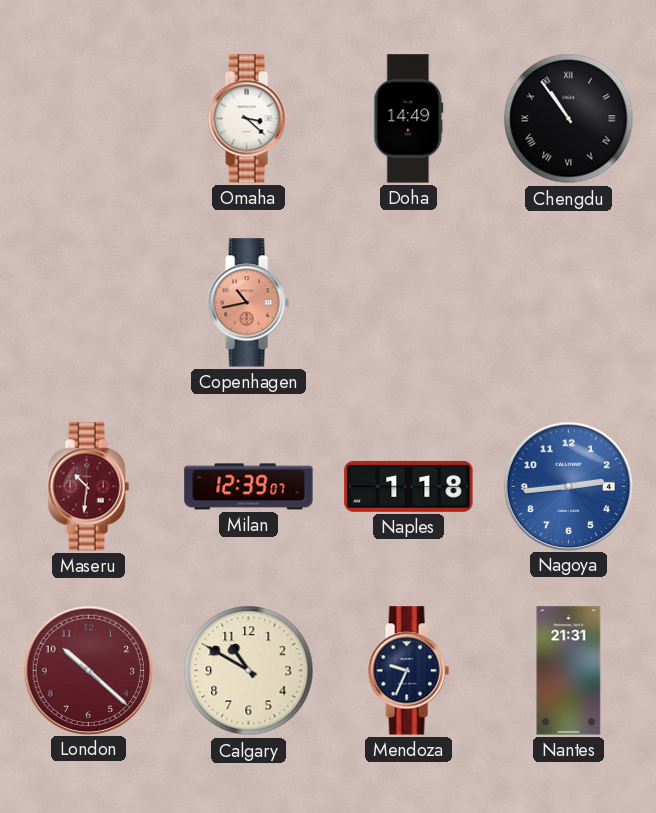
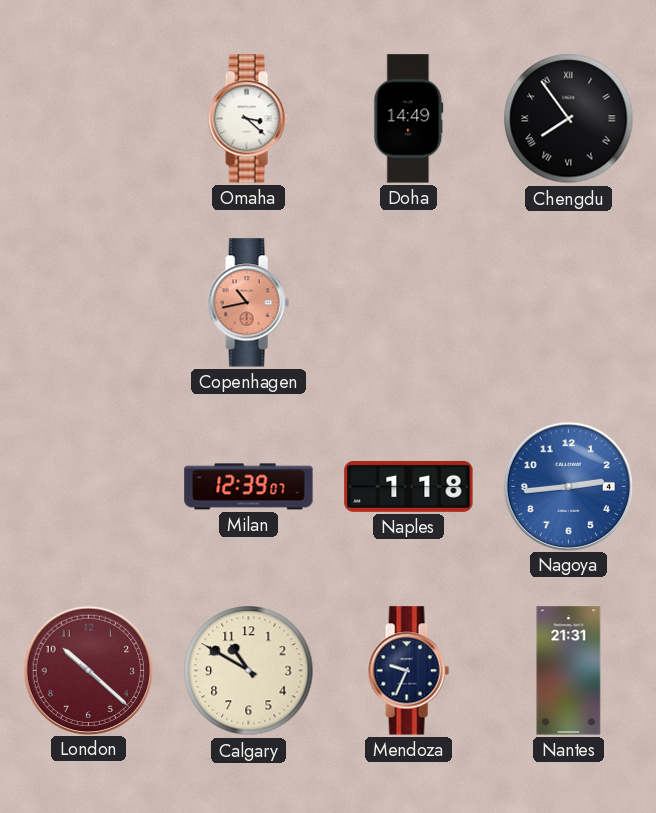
Chengdu: 10:54 -> 7:54
Maseru: 10:31 -> none
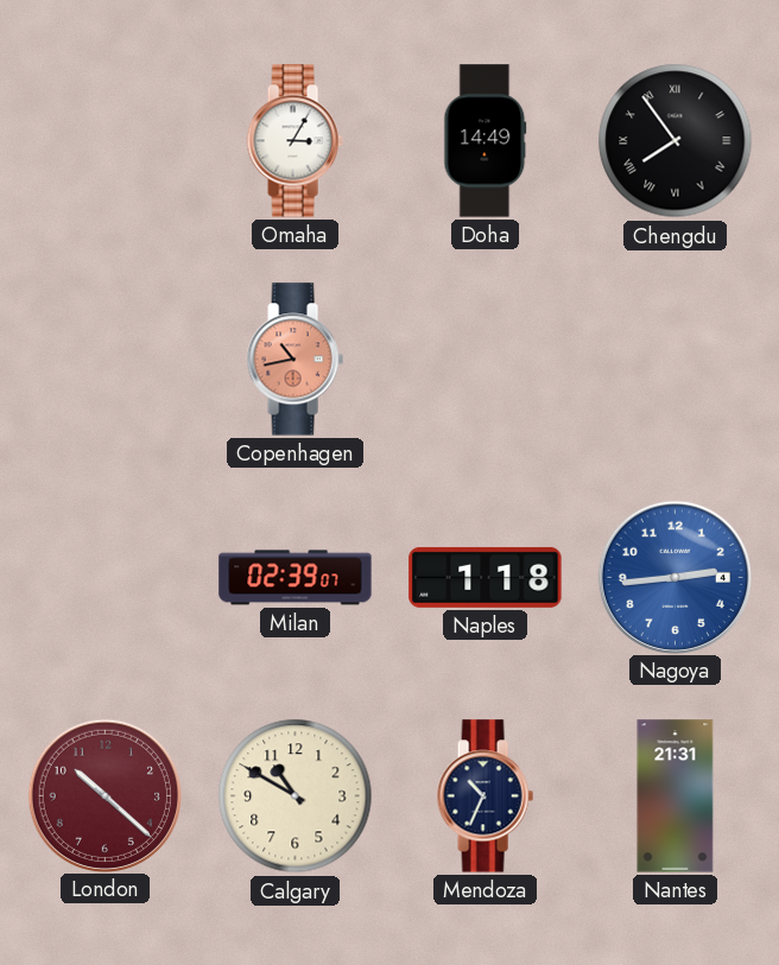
Omaha: 3:22 -> 3:05
Milan: 12:39 -> 02:39
Mendoza: 9:34 -> 10:34
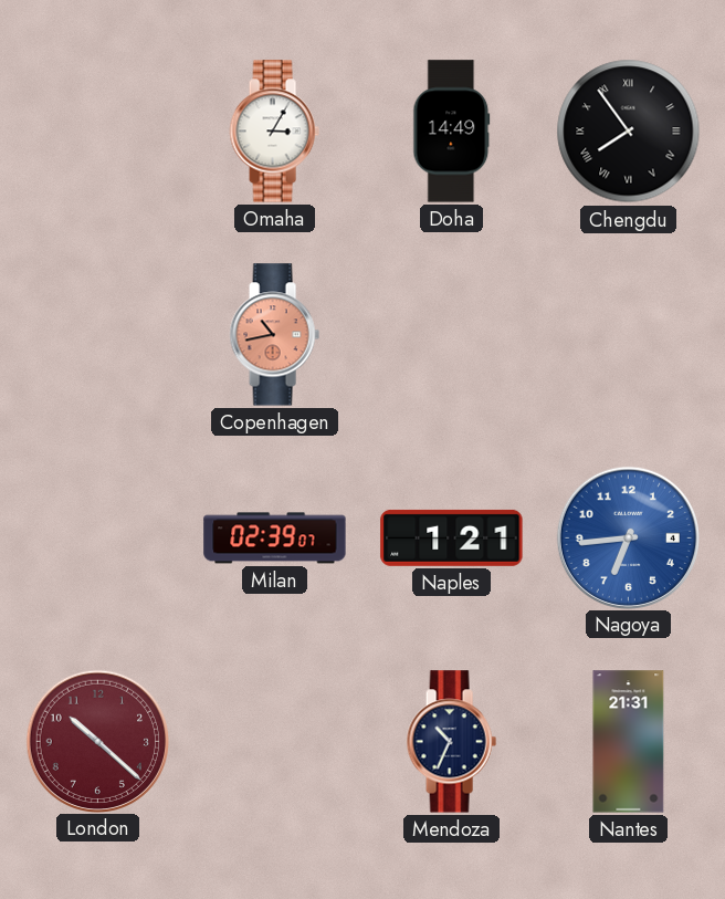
Naples: 1:18 -> 1:21
Nagoya: 2:44 -> 6:44
Calgary: 10:50 -> none
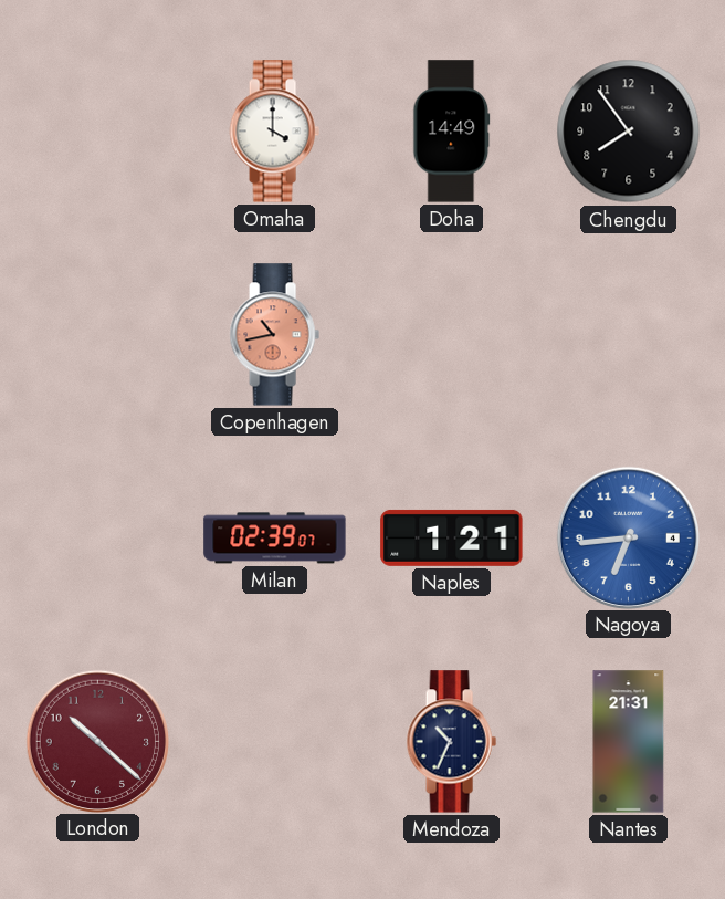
Omaha: 3:05 -> 4:00
Chengdu numerals: Roman -> Arabic
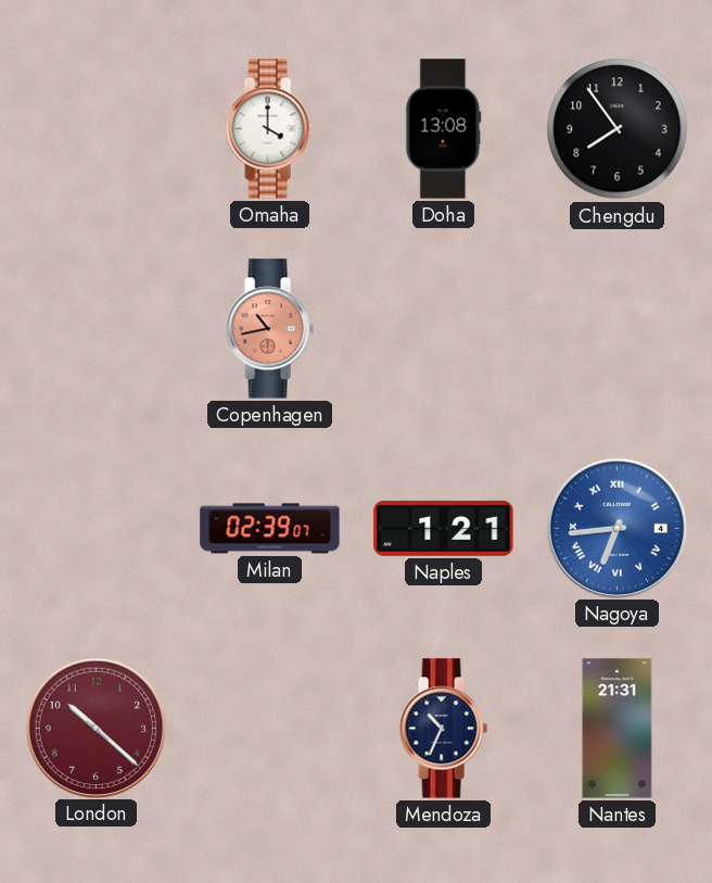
Doha: 14:49 -> 13:08
Nagoya numerals: Arabic -> Roman
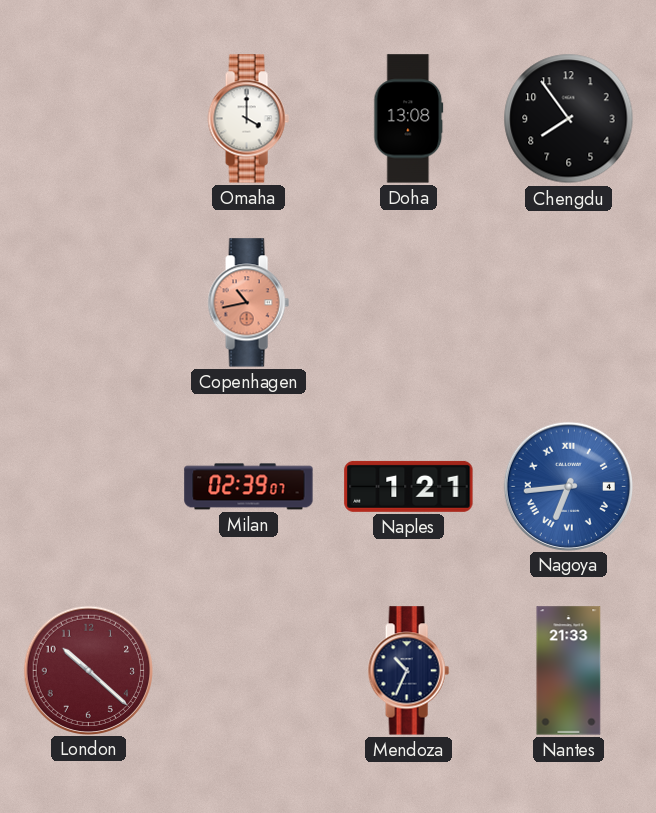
Nantes: 21:31 -> 21:33
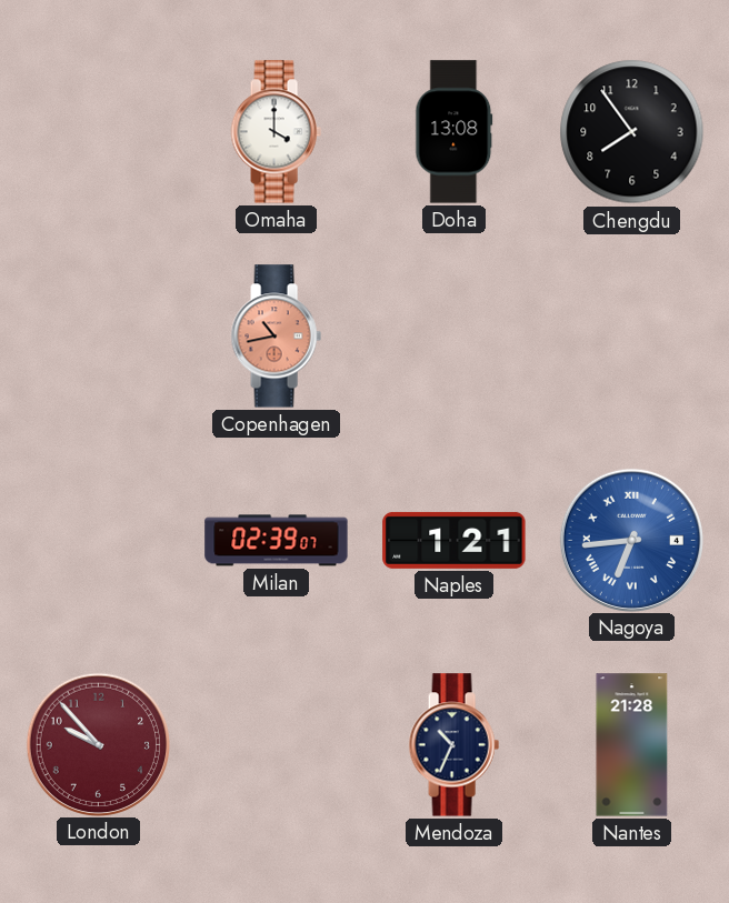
London: 10:22 -> 9:53
Nantes: 21:33 -> 21:28
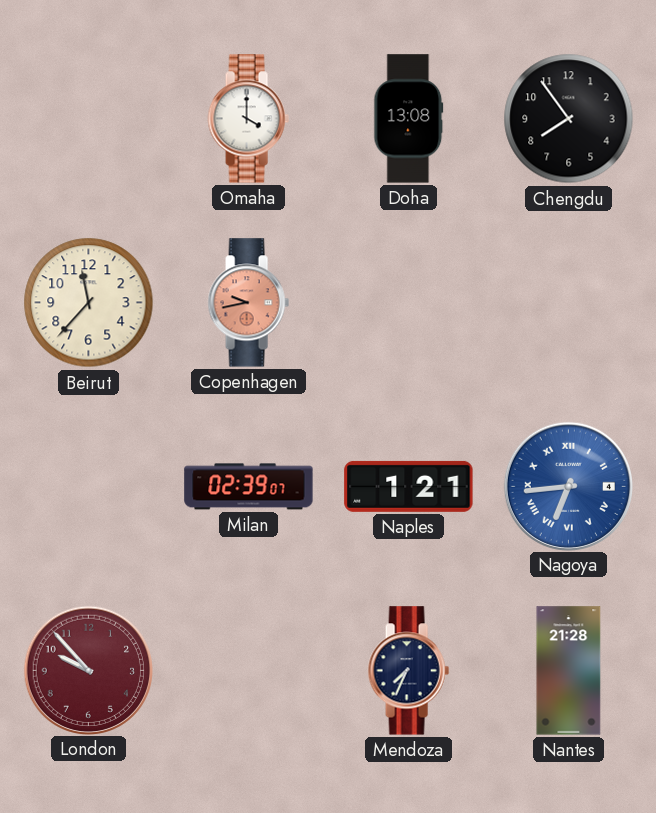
Beirut: none -> 11:37
Copenhagen: 10:43 -> 9:43
Mendoza: 10:34 -> 7:34
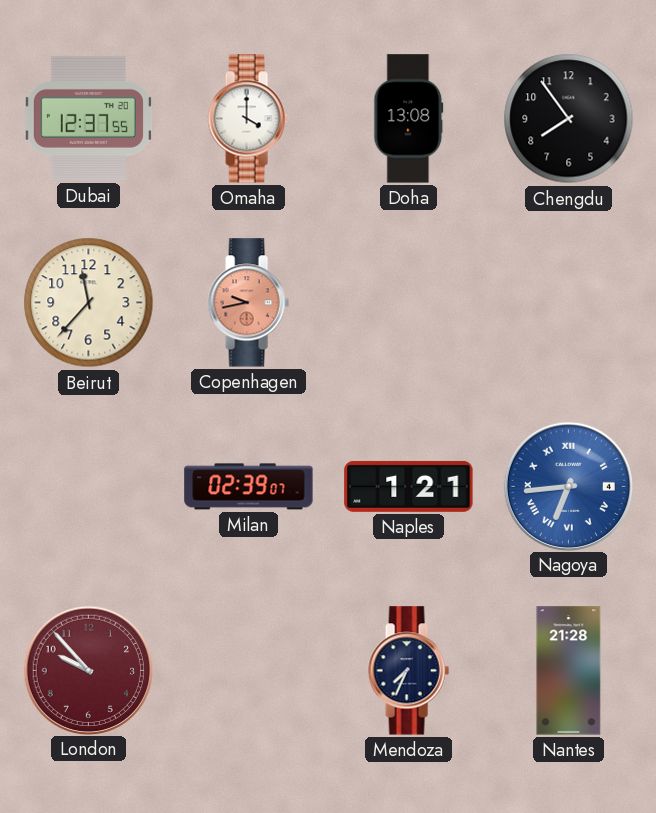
Dubai: none -> 12:37
